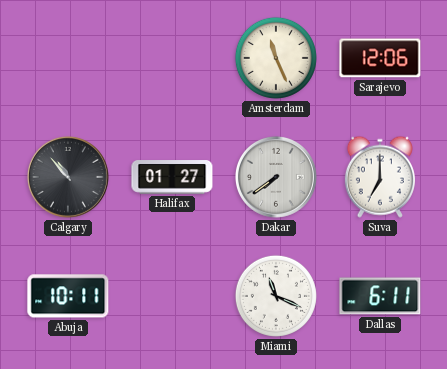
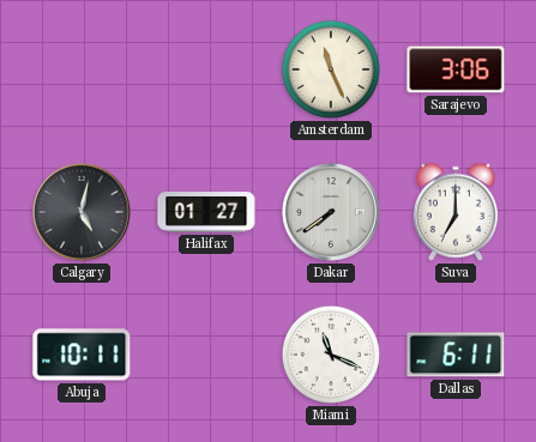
Sarajevo: 12:06 -> 3:06
Calgary: 10:53 -> 5:02
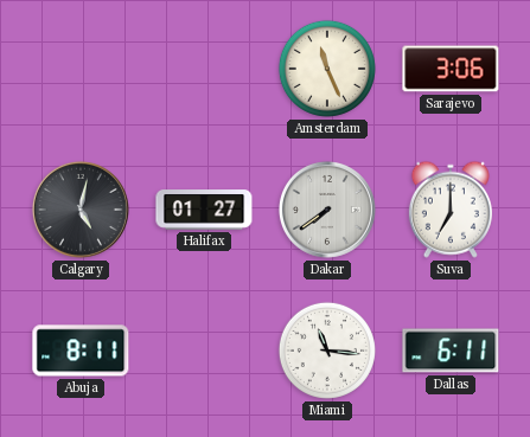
Abuja: 10:11 -> 8:11
Miami: 11:19 -> 11:16
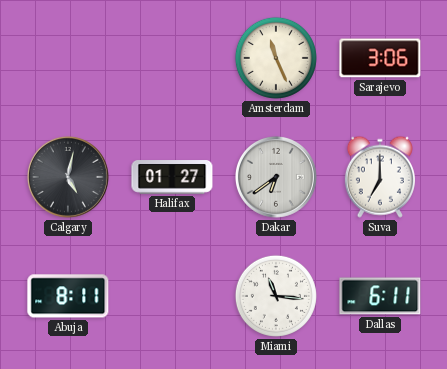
Dakar: 7:39 -> 6:39
